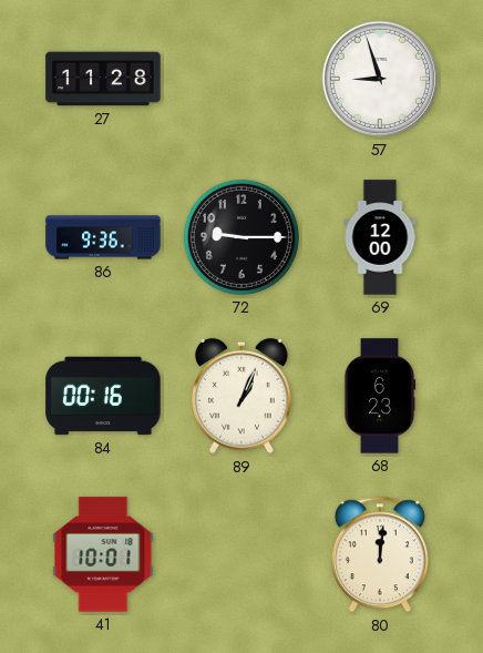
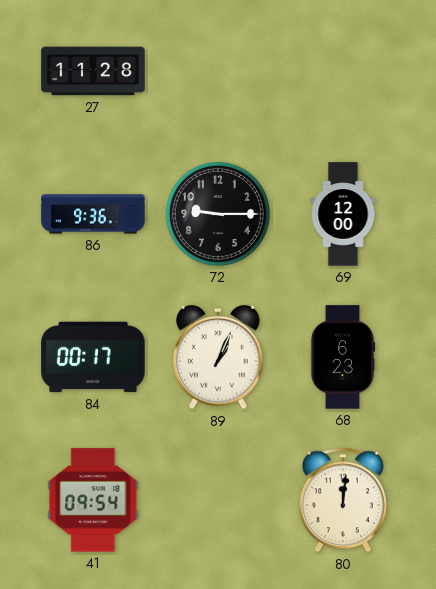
57: 8:57 -> none
84: 00:16 -> 00:17
41: 10:01 -> 09:54
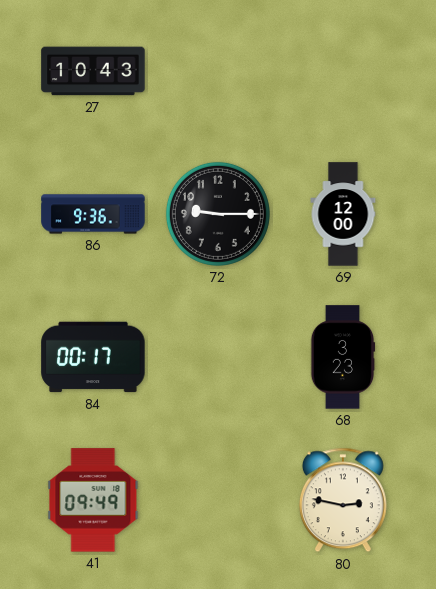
27: 11:28 -> 10:43
89: 1:04 -> none
68: 6:23 -> 3:23
41: 09:54 -> 09:49
80: 12:01 -> 2:47
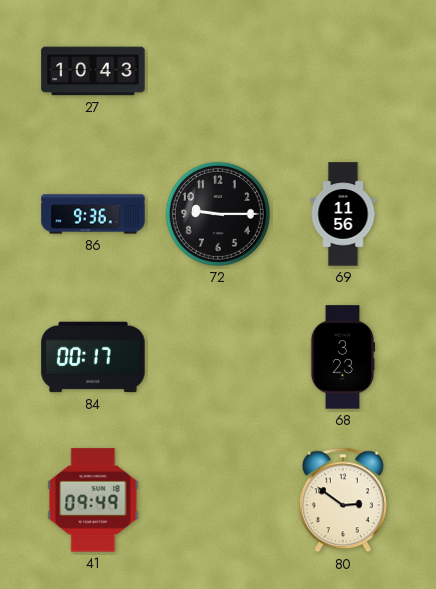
69: 12:00 -> 11:56
80: 2:47 -> 2:51
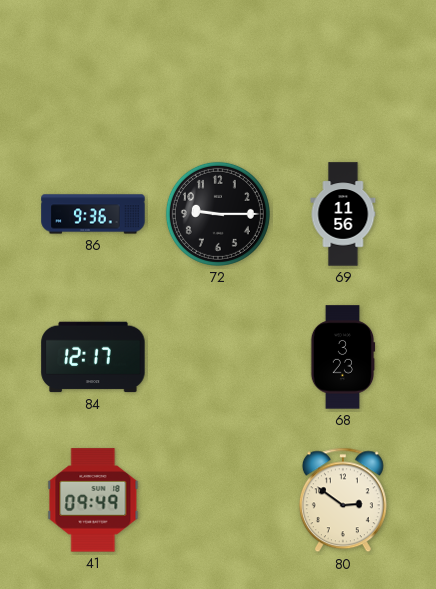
27: 10:43 -> none
84: 00:17 -> 12:17
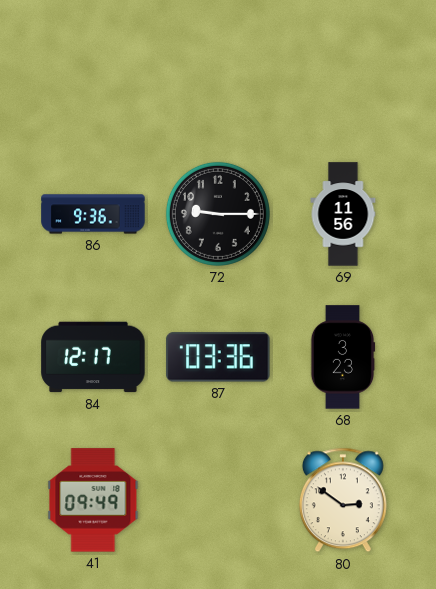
87: none -> 03:36
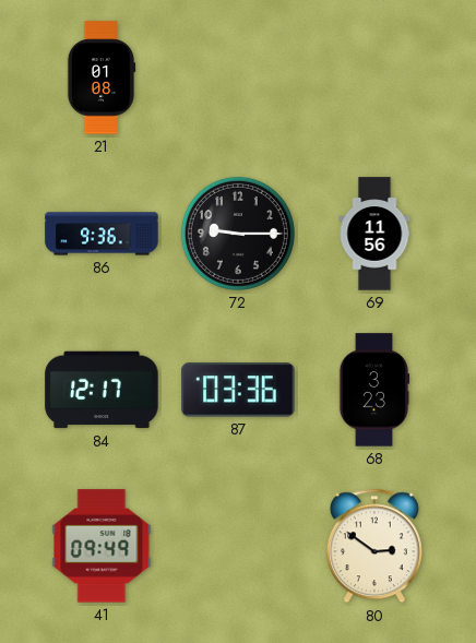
21: none -> 01:08
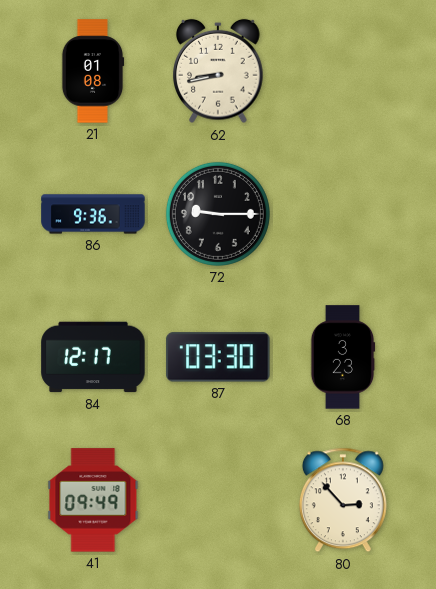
62: none -> 8:43
69: 11:56 -> none
87: 03:36 -> 03:30
80: 2:51 -> 2:53
